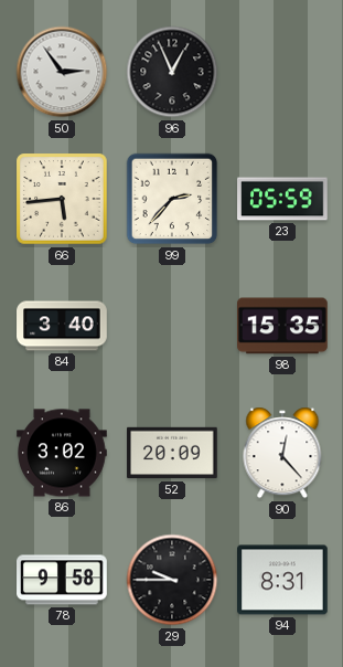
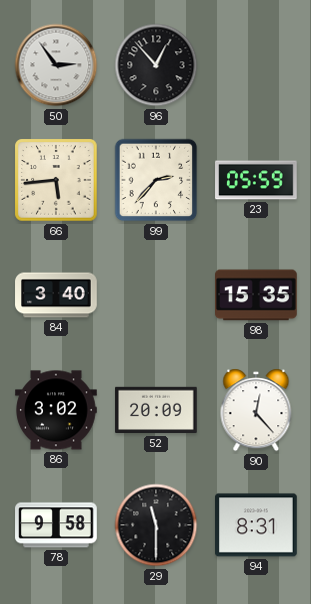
96: 12:56 -> 12:53
29: 9:45 -> 11:30
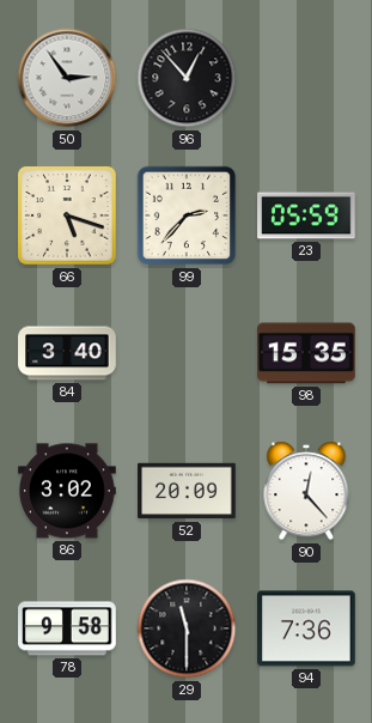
66: 5:44 -> 5:18
94: 8:31 -> 7:36
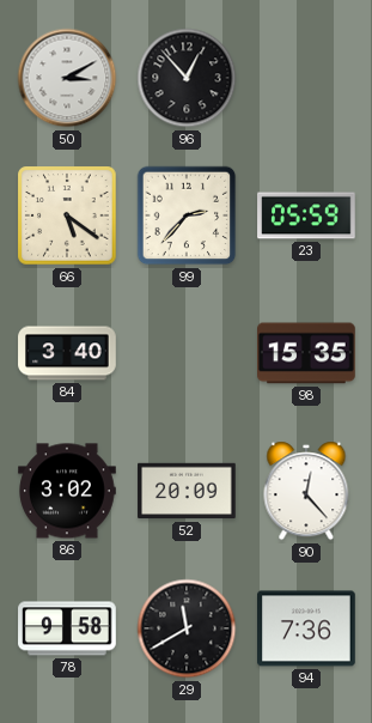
50: 2:54 -> 3:10
66: 5:18 -> 5:21
29: 11:30 -> 11:40
